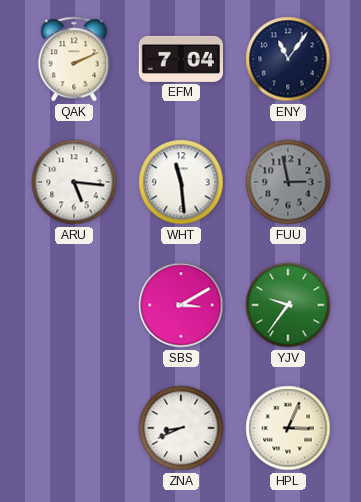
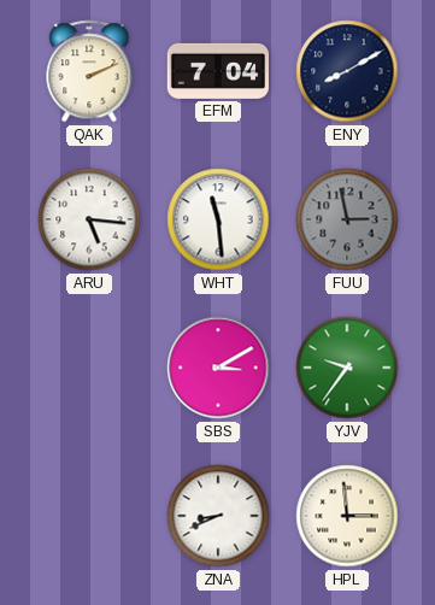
ENY: 11:06 -> 8:10
HPL: 3:04 -> 2:59
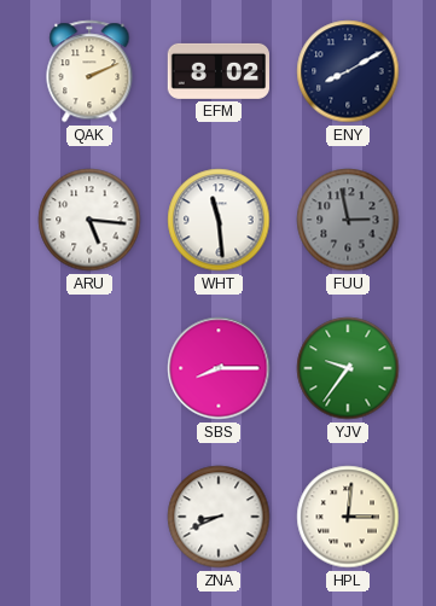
EFM: 7:04 -> 8:02
SBS: 3:10 -> 8:15
HPL: 2:59 -> 3:01
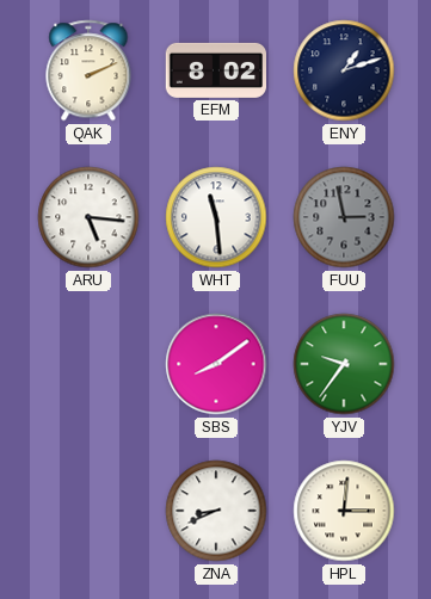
ENY: 8:10 -> 1:12
SBS: 8:15 -> 8:09
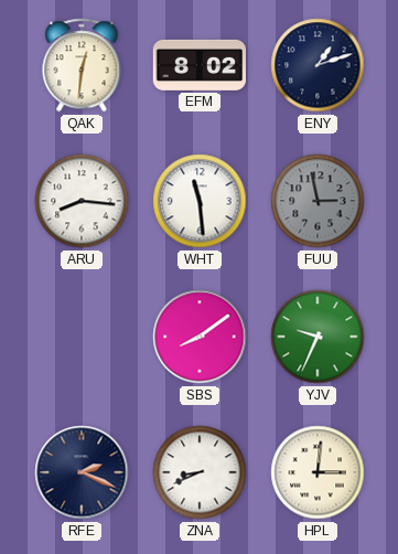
QAK: 2:11 -> 12:31
ARU: 5:16 -> 8:16
YJV: 9:36 -> 9:34
RFE: none -> 2:19
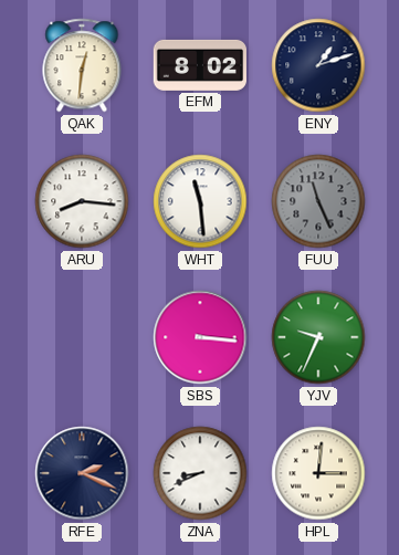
FUU: 2:58 -> 11:26
SBS: 8:09 -> 3:16
